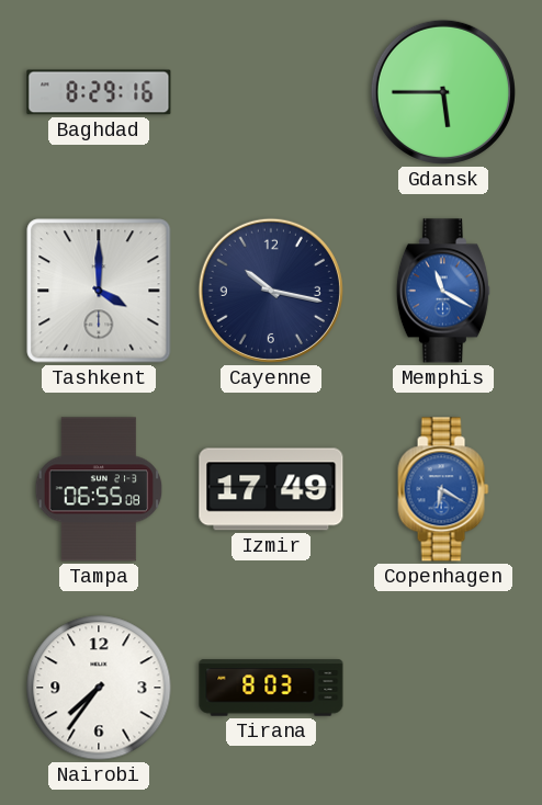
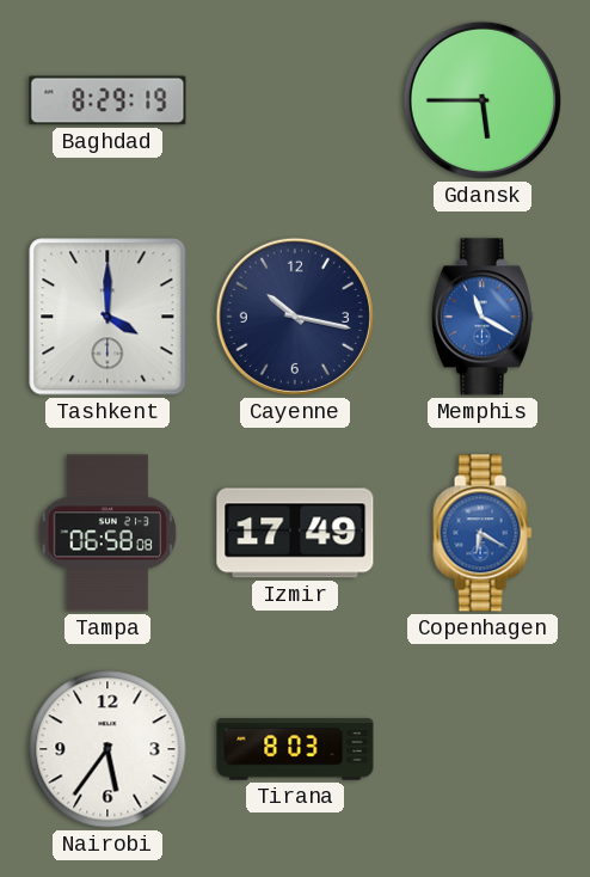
Baghdad: 8:29:16 -> 8:29:19
Tampa: 06:55 -> 06:58
Nairobi: 7:36 -> 5:36
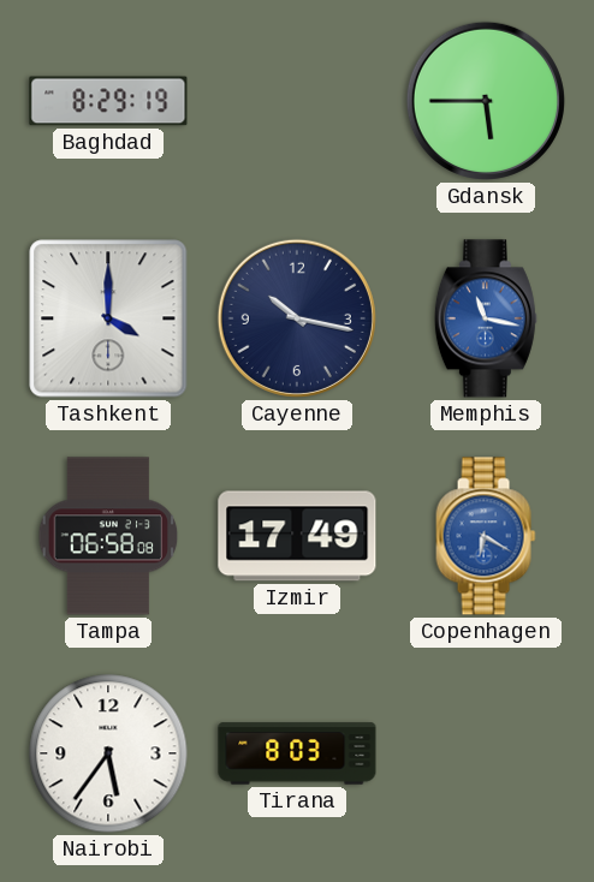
Memphis: 11:20 -> 11:17
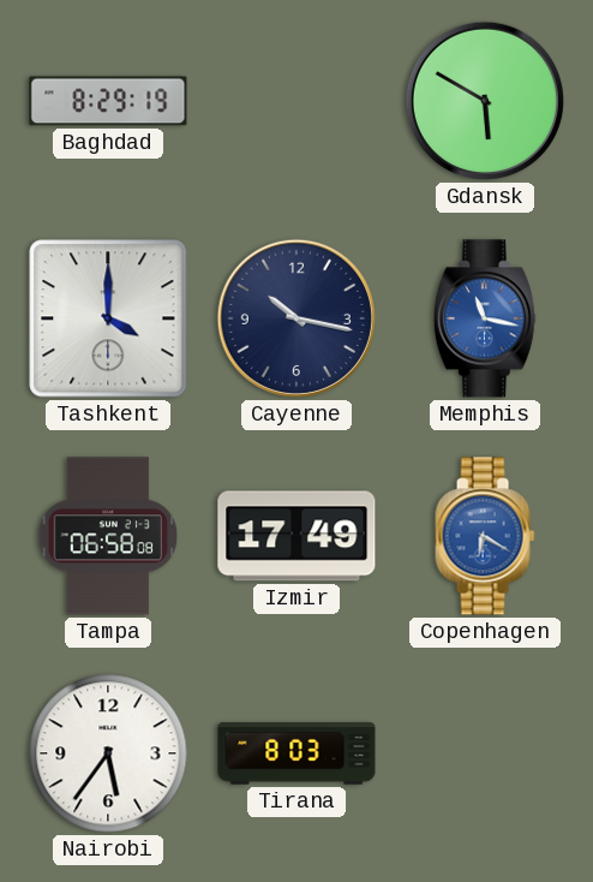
Gdansk: 5:45 -> 5:50
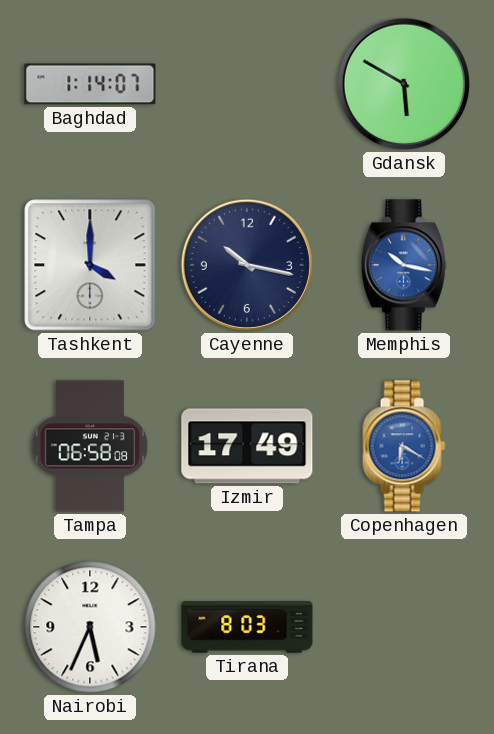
Baghdad: 8:29 -> 1:14
Memphis: 11:17 -> 10:17
Nairobi: 5:36 -> 5:34
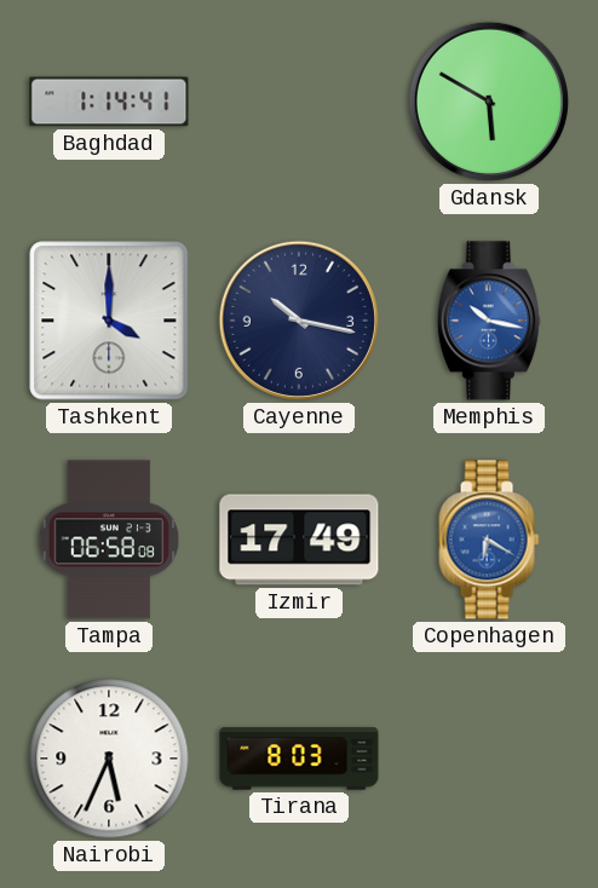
Baghdad: 1:14:07 -> 1:14:41
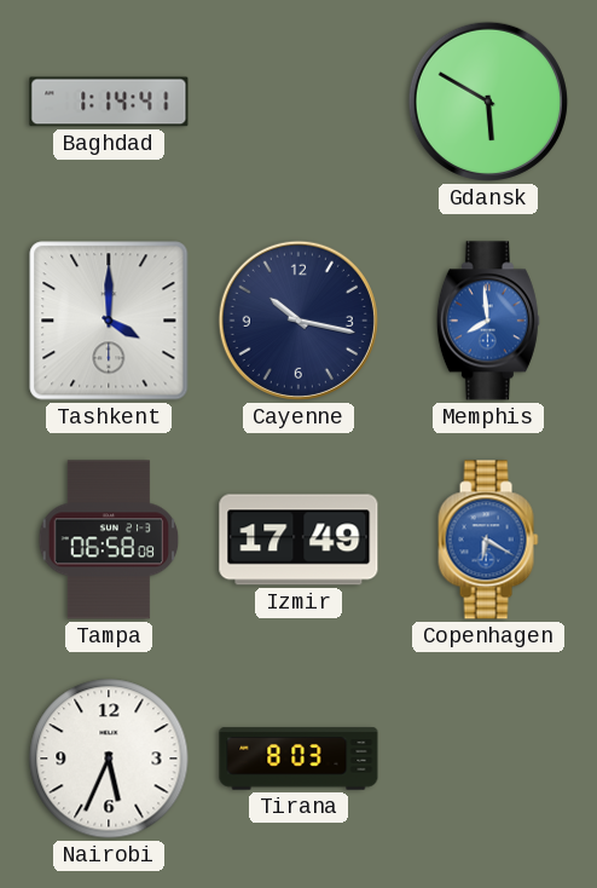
Memphis: 10:17 -> 7:59
